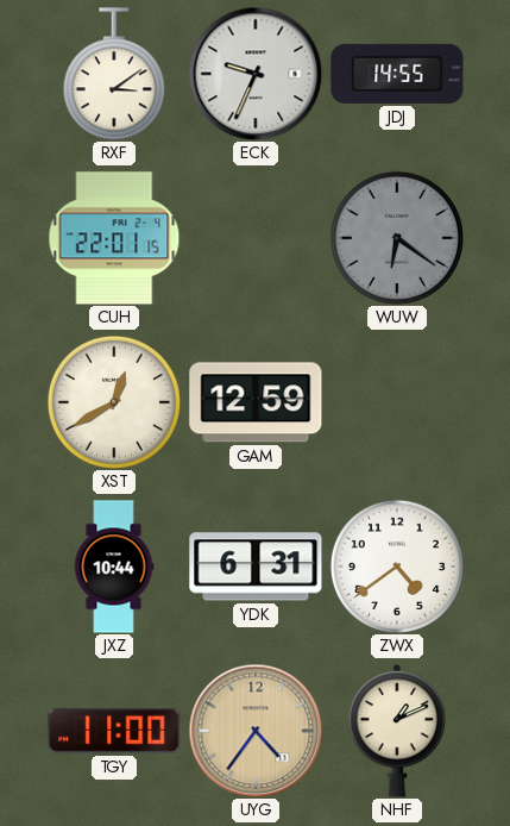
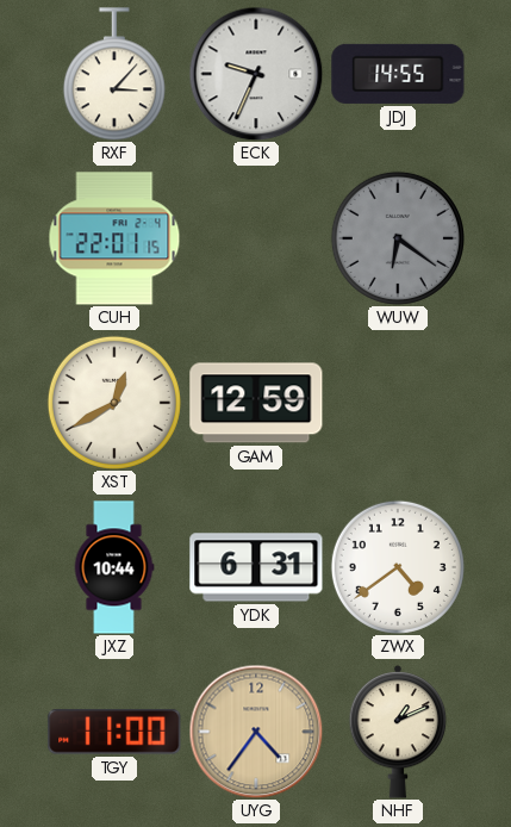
RXF: 3:09 -> 3:07
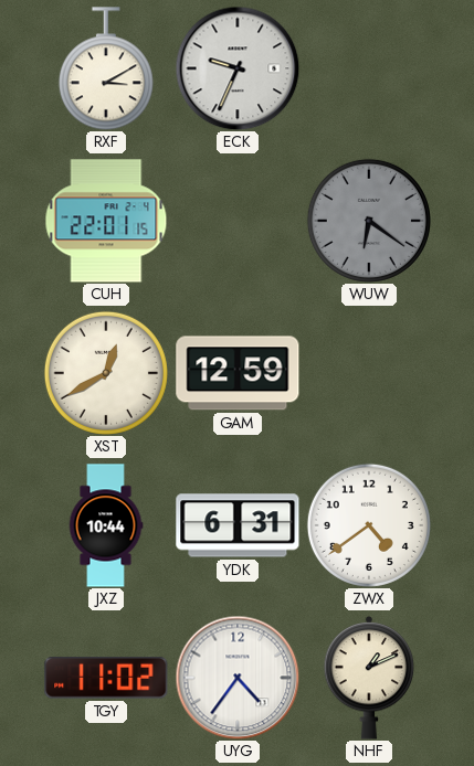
RXF: 3:07 -> 3:10
JDJ: 14:55 -> none
TGY: 11:00 -> 11:02
UYG dial: champagne -> white
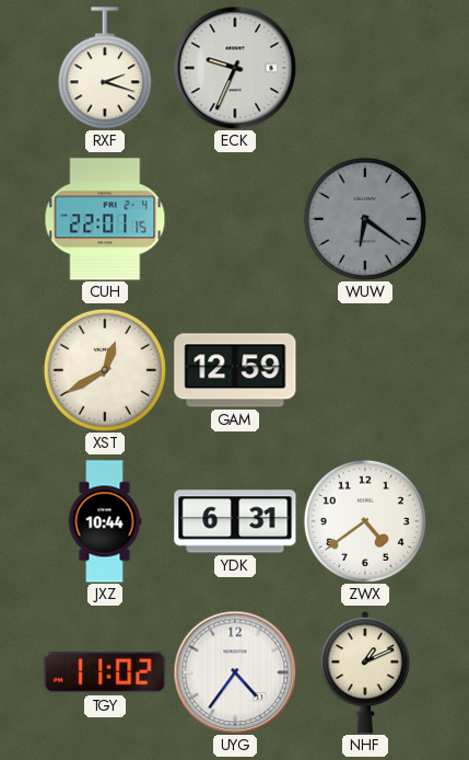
RXF: 3:10 -> 2:18
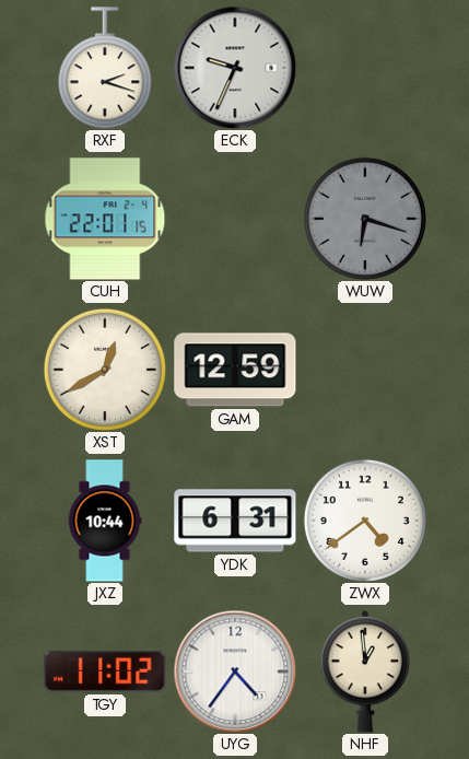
WUW: 6:21 -> 6:18
NHF: 1:11 -> 12:59
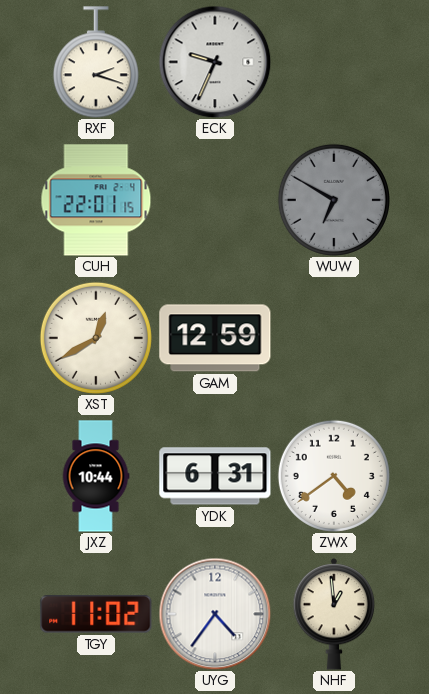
WUW: 6:18 -> 6:50
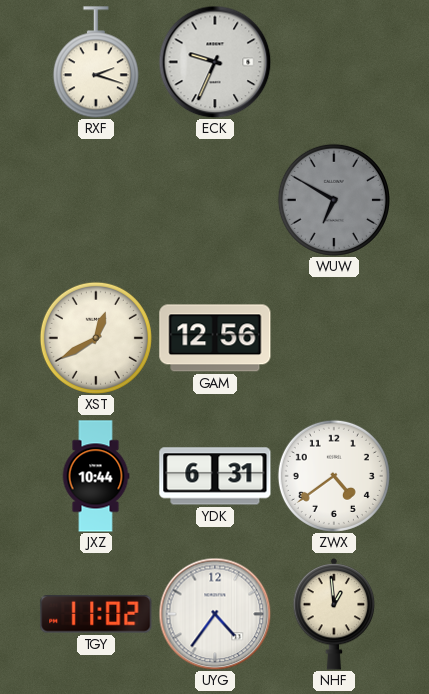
CUH: 22:01 -> none
GAM: 12:59 -> 12:56
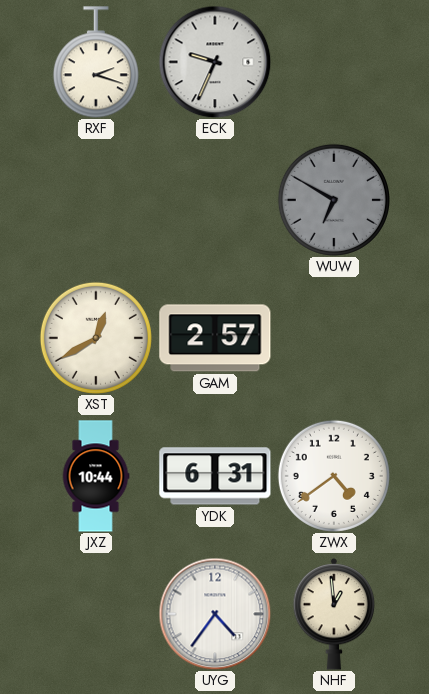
GAM: 12:56 -> 2:57
TGY: 11:02 -> none
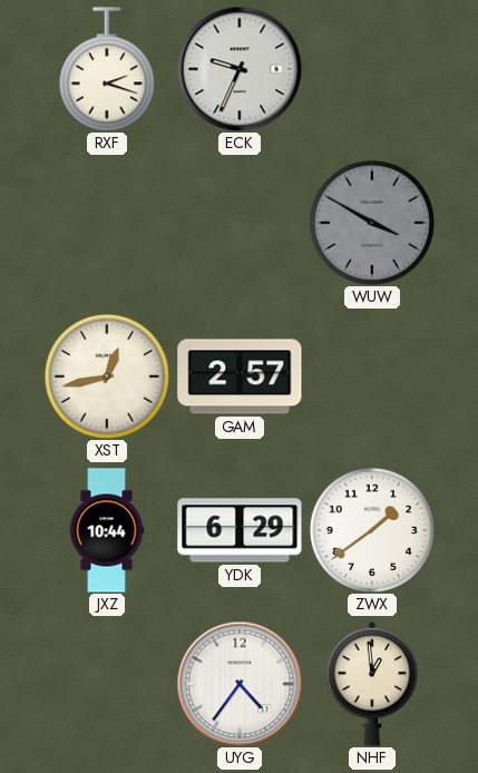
WUW: 6:50 -> 3:50
XST: 12:40 -> 12:43
YDK: 6:31 -> 6:29
ZWX: 4:39 -> 1:39
